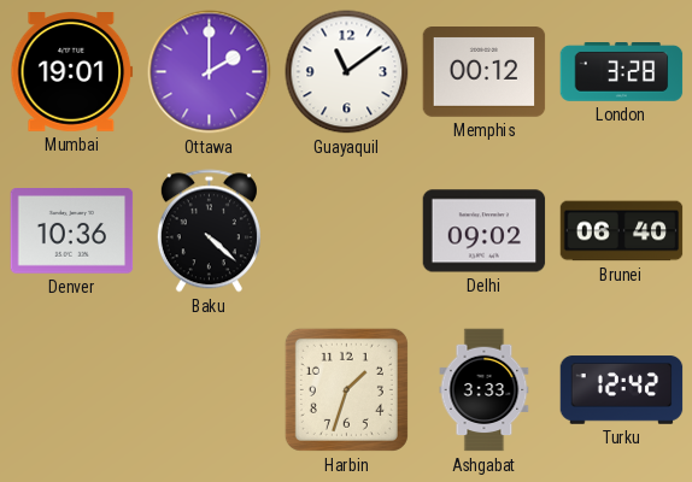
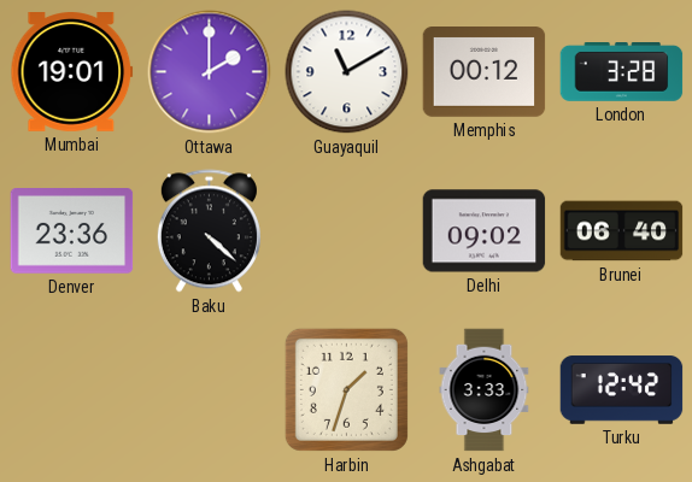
Guayaquil: 11:09 -> 11:10
Denver: 10:36 -> 23:36
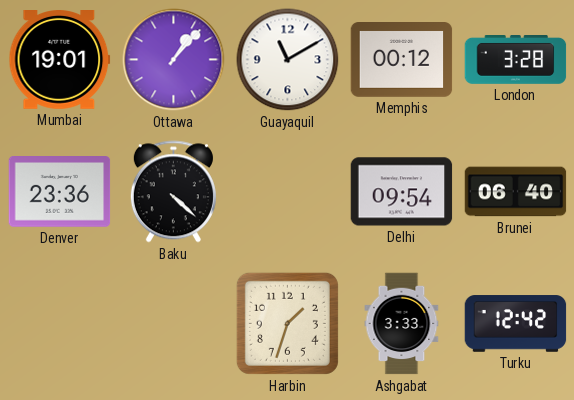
Ottawa: 2:00 -> 1:07
Delhi: 09:02 -> 09:54
